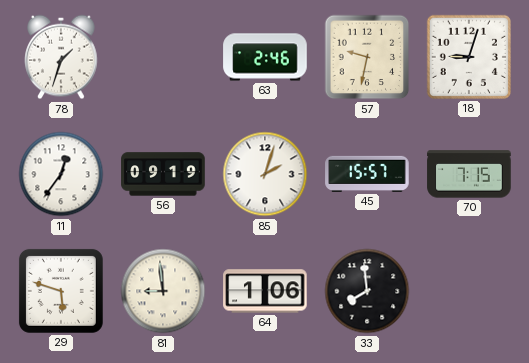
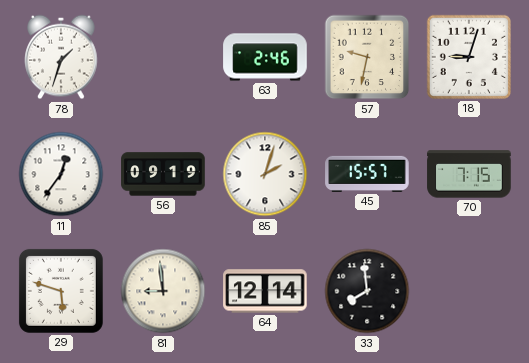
64: 1:06 -> 12:14
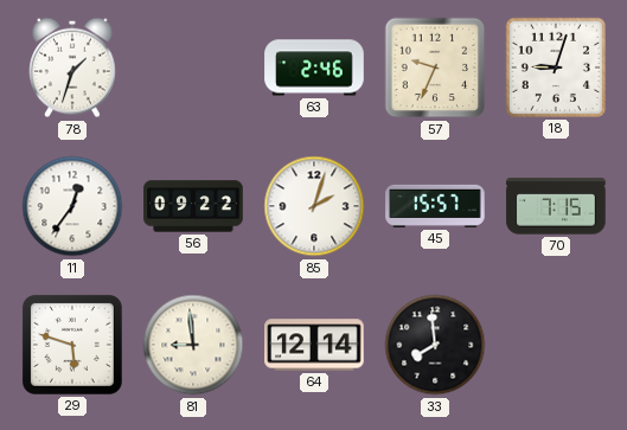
57: 9:32 -> 9:34
56: 09:19 -> 09:22
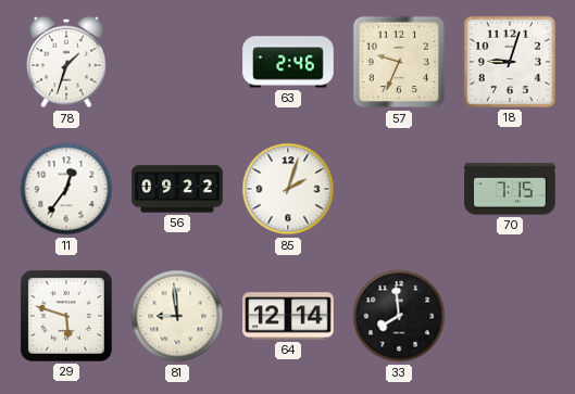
45: 15:57 -> none
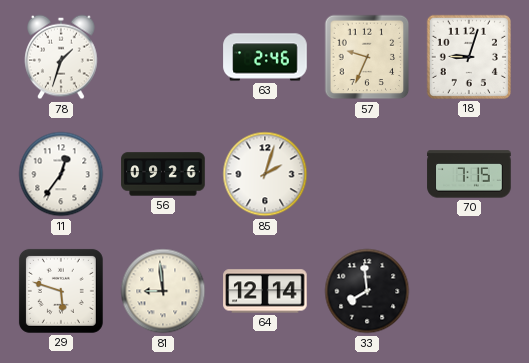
56: 09:22 -> 09:26
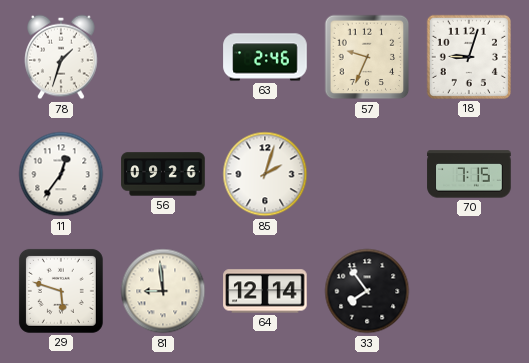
33: 7:59 -> 7:54
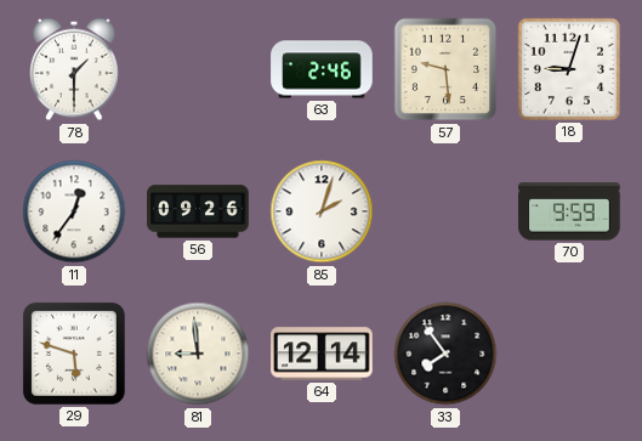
78: 1:33 -> 1:30
57: 9:34 -> 9:29
70: 7:15 -> 9:59
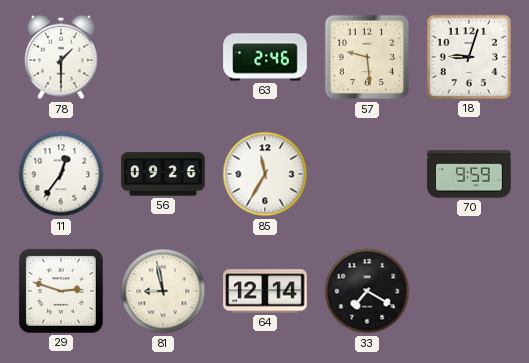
85: 2:03 -> 11:35
29: 5:48 -> 2:48
81: 8:59 -> 8:58
33: 7:54 -> 7:20
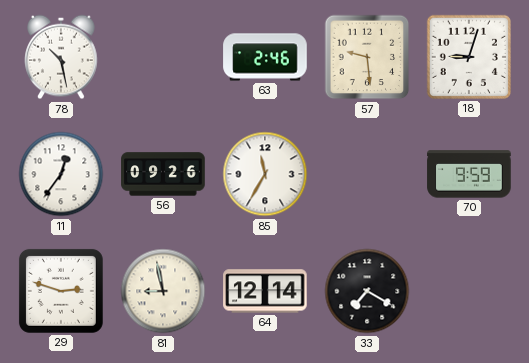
78: 1:30 -> 10:28
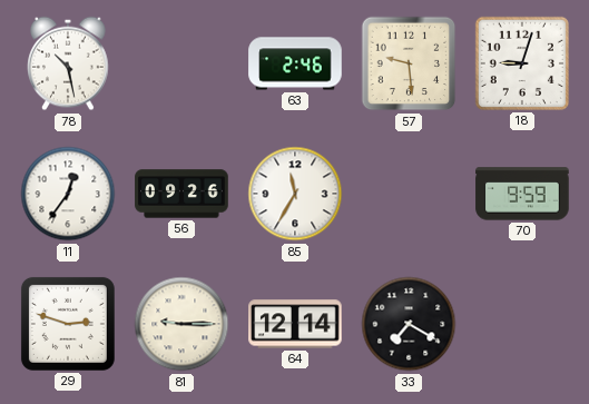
81: 8:58 -> 9:15
